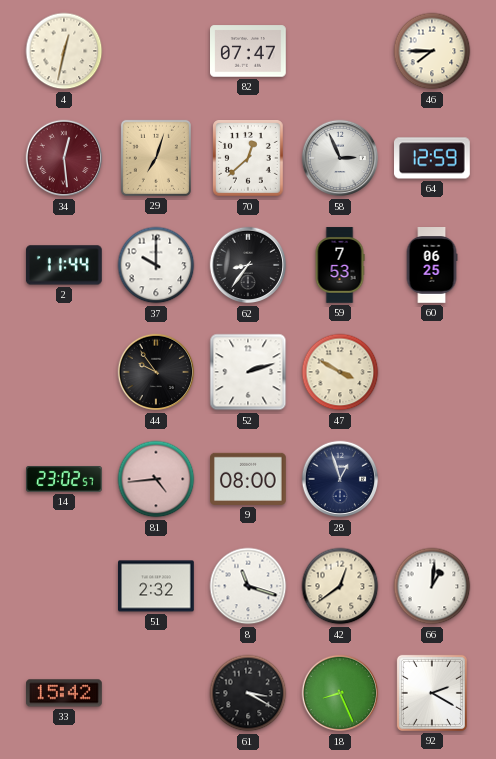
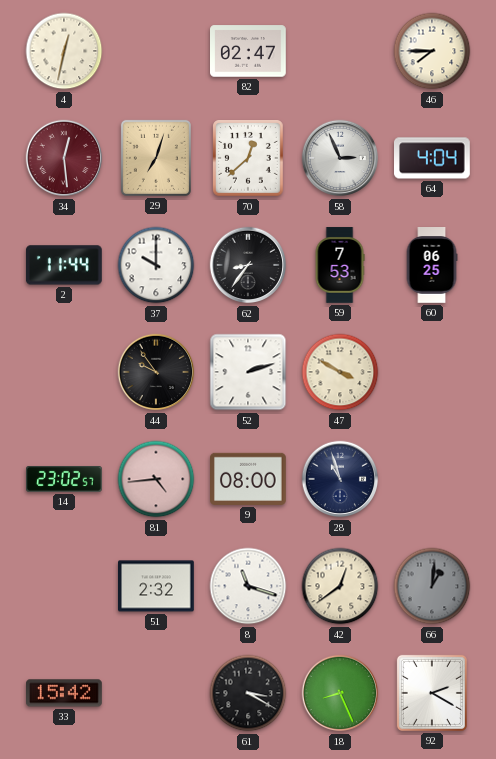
82: 07:47 -> 02:47
64: 12:59 -> 4:04
28: 12:57 -> 10:57
66 dial: white -> grey
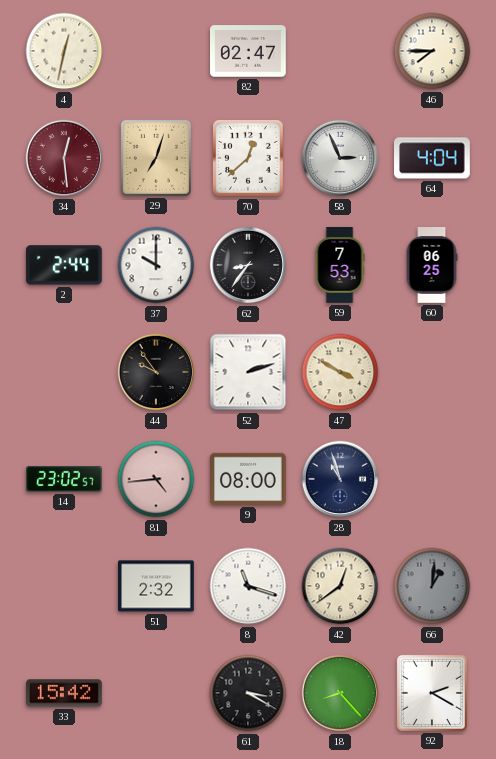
2: 11:44 -> 2:44
18: 8:26 -> 8:23
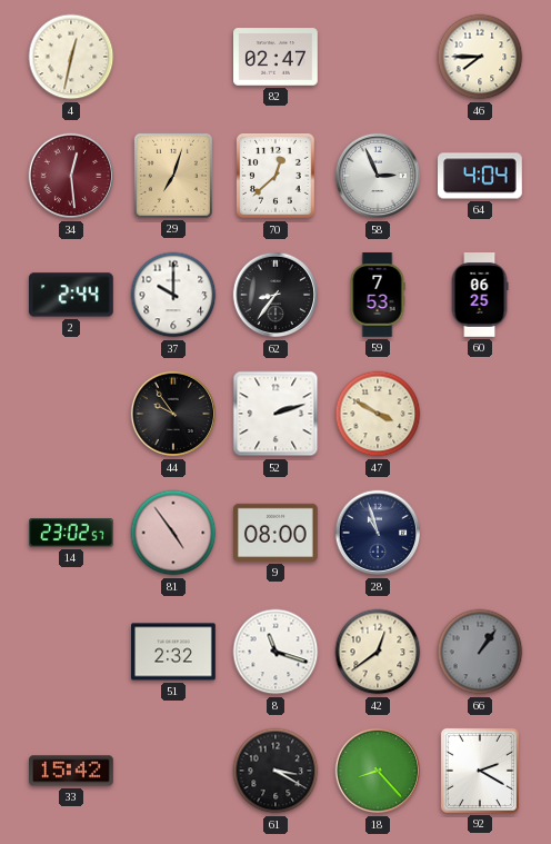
81: 4:44 -> 4:54
66: 1:01 -> 1:06
